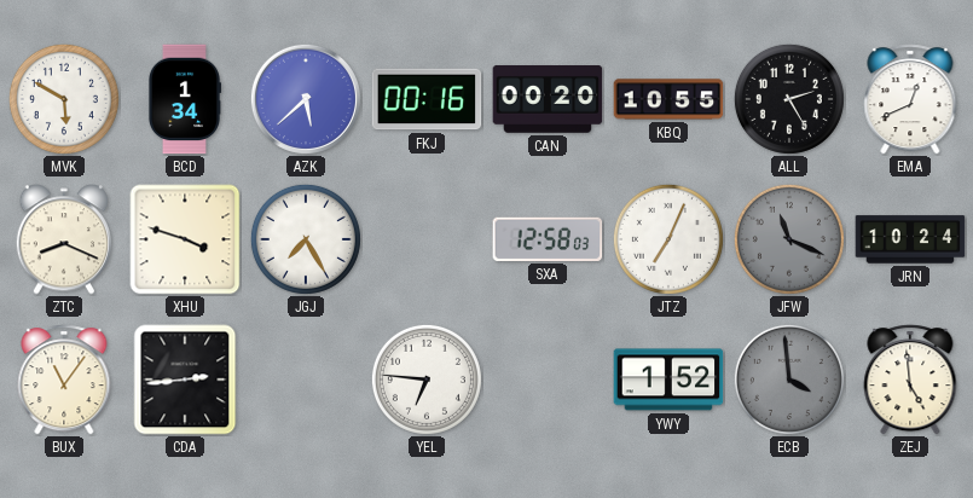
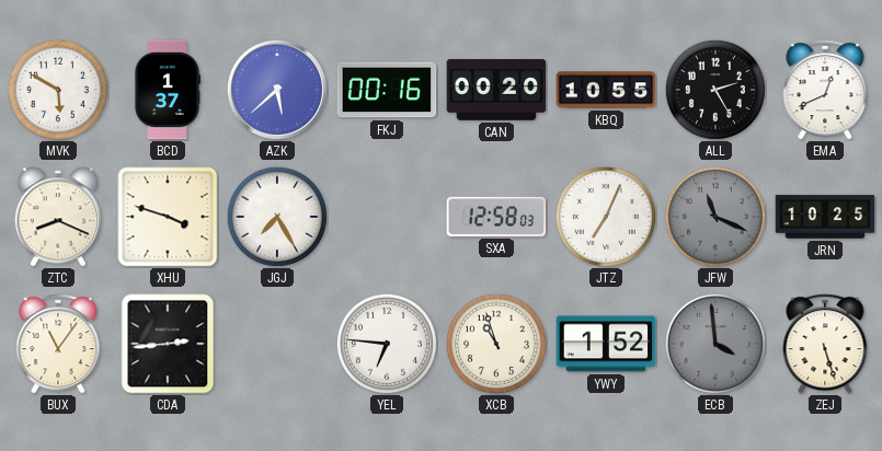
BCD: 1:34 -> 1:37
JRN: 10:24 -> 10:25
XCB: none -> 10:57
ZEJ: 4:59 -> 5:27
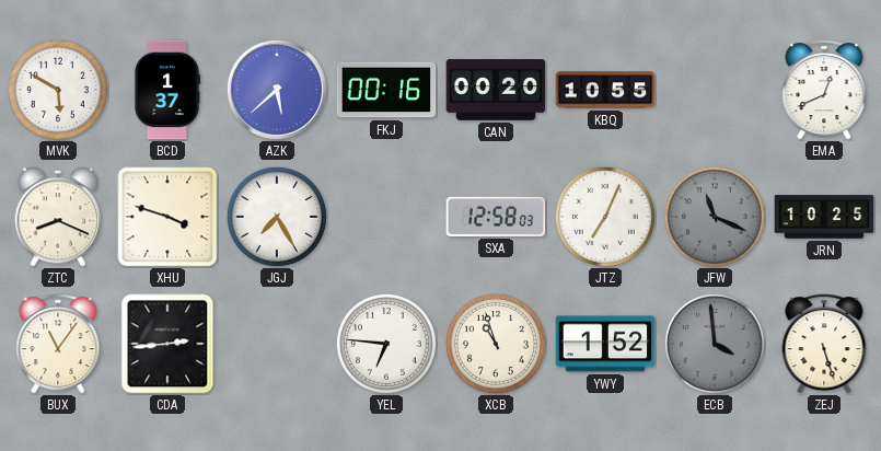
ALL: 2:25 -> none
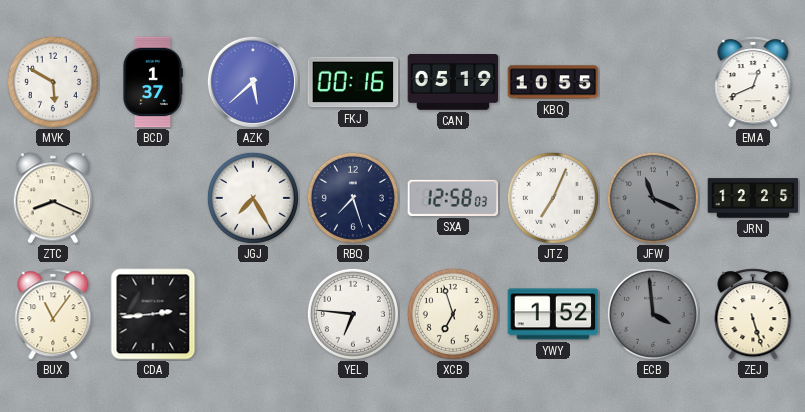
CAN: 00:20 -> 05:19
XHU: 3:48 -> none
RBQ: none -> 7:27
JRN: 10:25 -> 12:25
XCB: 10:57 -> 6:57
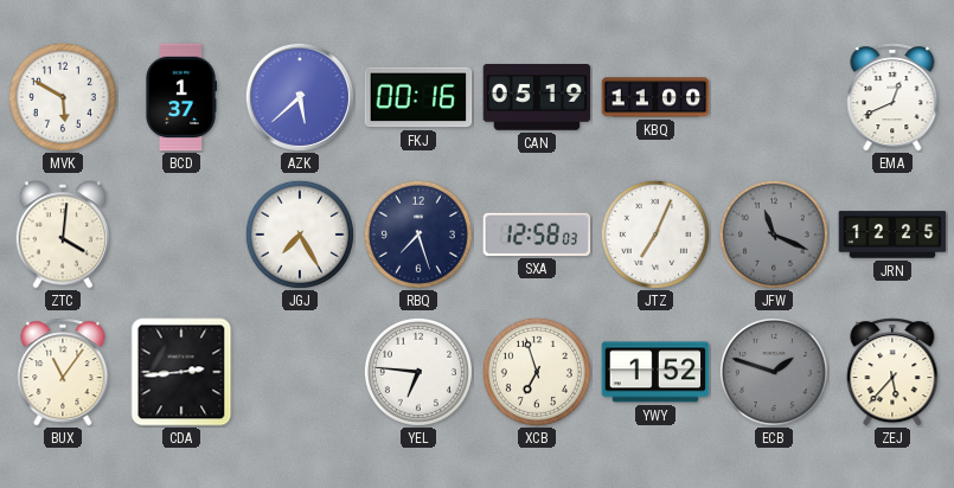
KBQ: 10:55 -> 11:00
ZTC: 8:19 -> 4:01
ECB: 3:59 -> 1:48
ZEJ: 5:27 -> 5:37
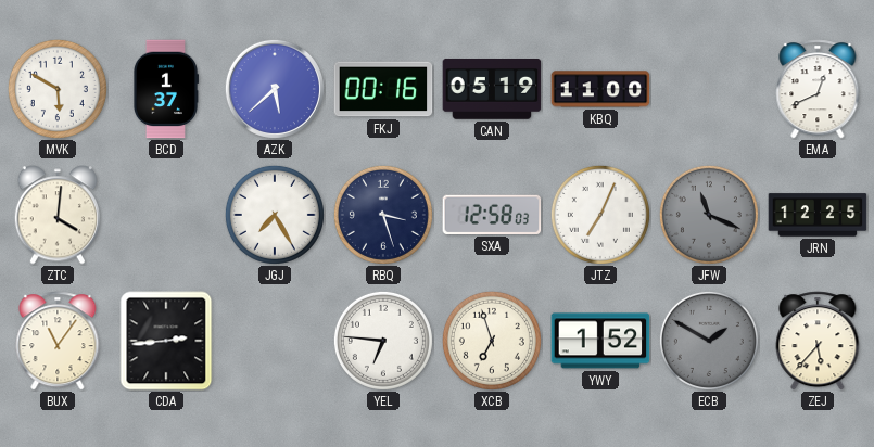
RBQ: 7:27 -> 3:27
ECB: 1:48 -> 1:50
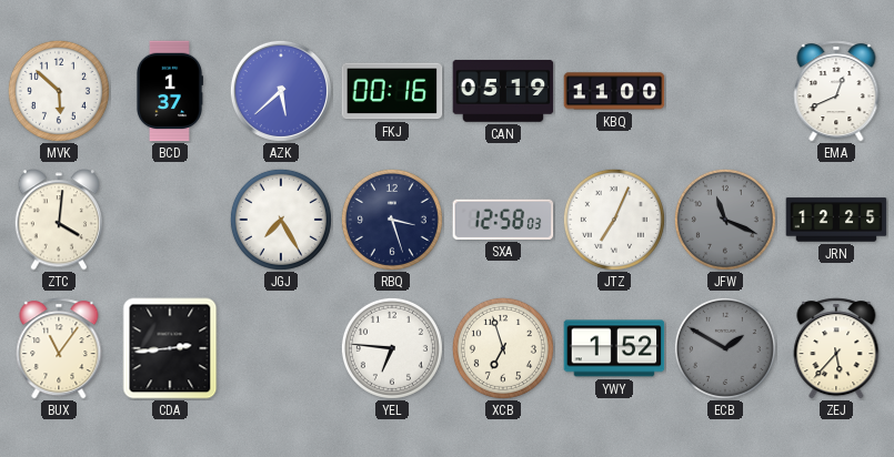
MVK: 5:50 -> 5:52
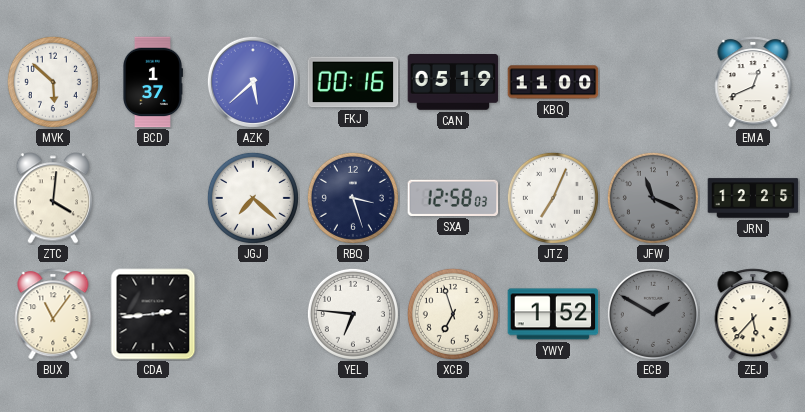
JGJ: 7:25 -> 7:22
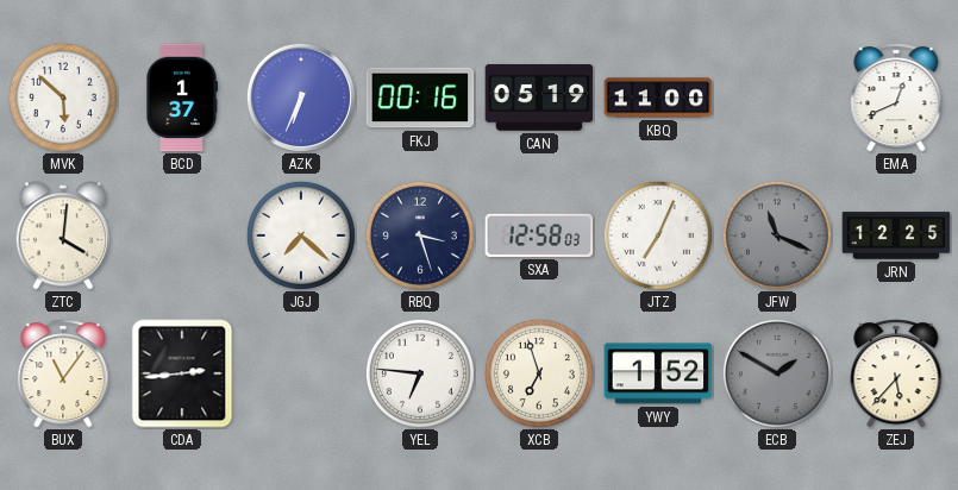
AZK: 5:38 -> 6:34
